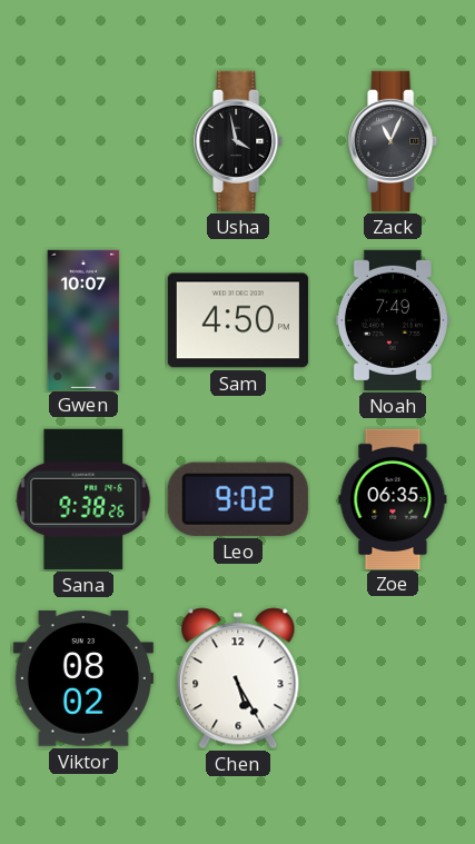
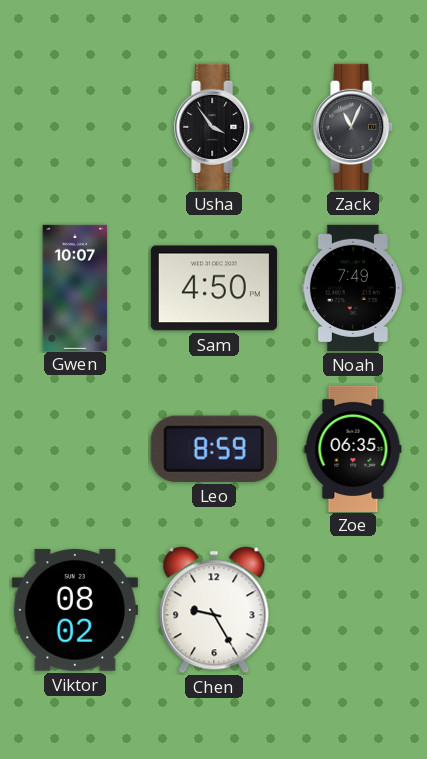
Usha: 3:58 -> 3:54
Sana: 9:38 -> none
Leo: 9:02 -> 8:59
Chen: 5:25 -> 9:25
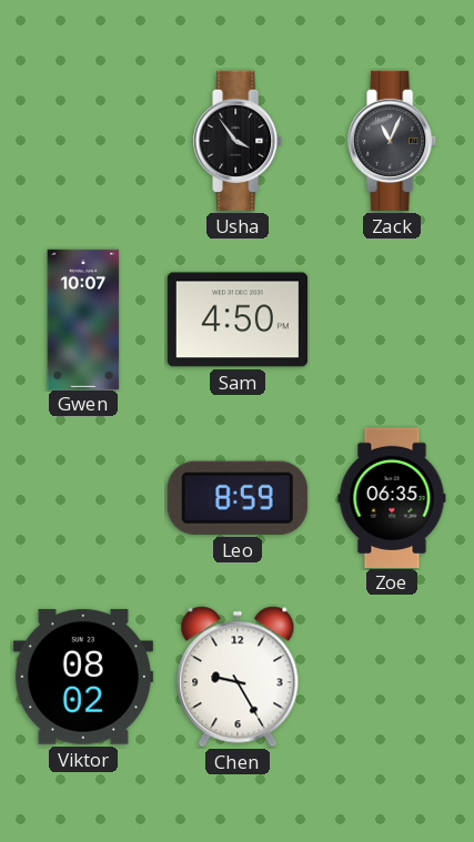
Noah: 7:49 -> none
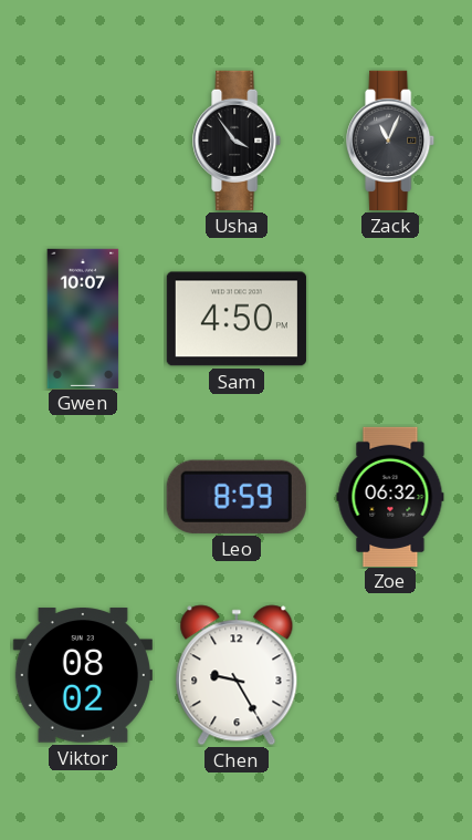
Zoe: 06:35 -> 06:32
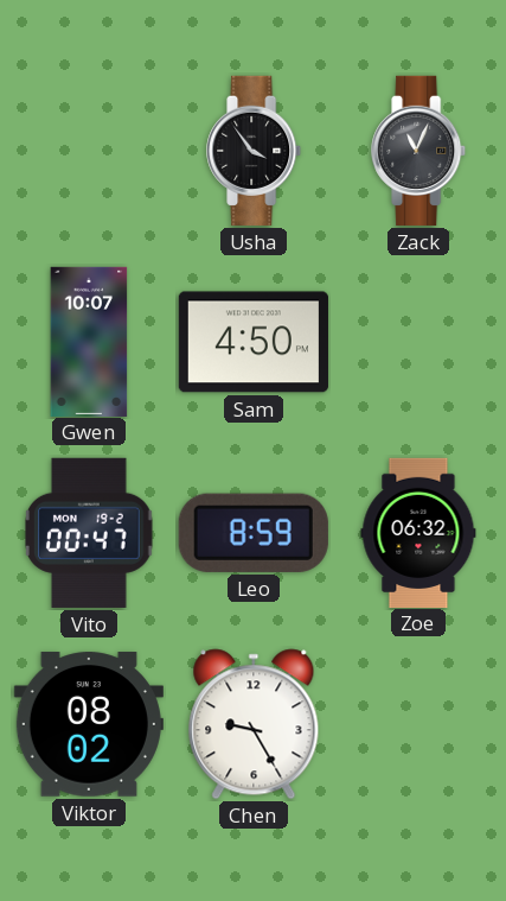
Vito: none -> 00:47
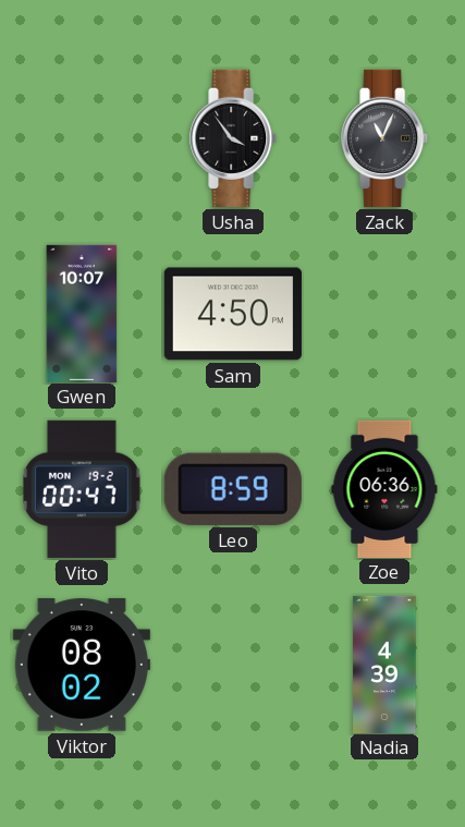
Zoe: 06:32 -> 06:36
Chen: 9:25 -> none
Nadia: none -> 4:39
